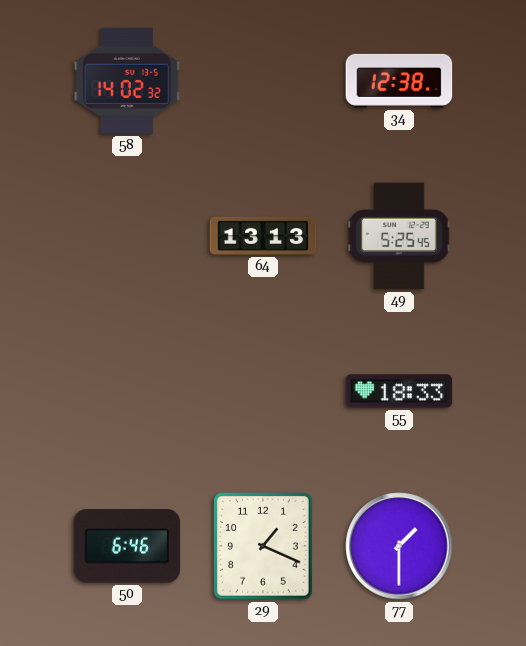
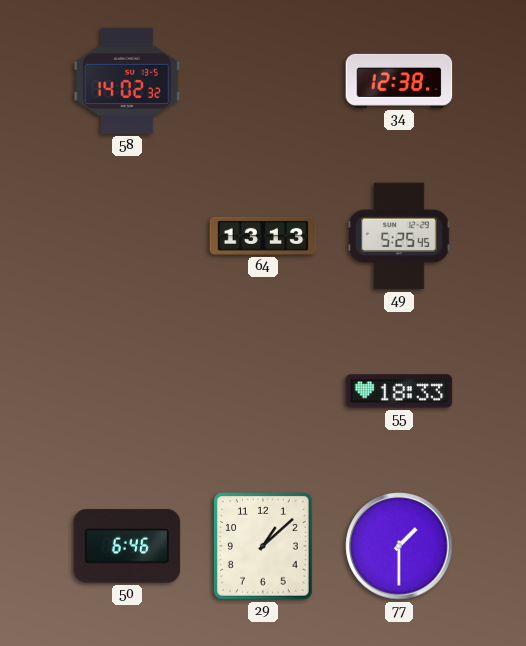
29: 1:19 -> 1:08
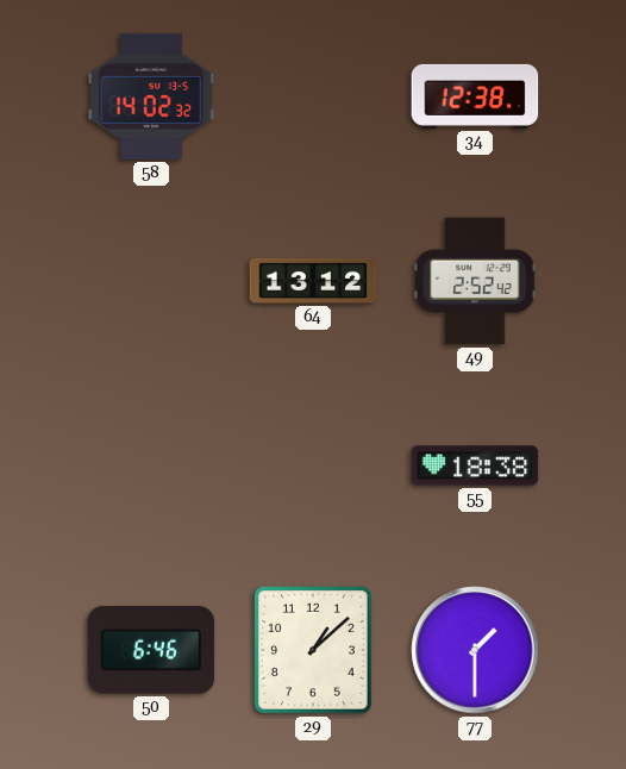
64: 13:13 -> 13:12
49: 5:25 -> 2:52
55: 18:33 -> 18:38
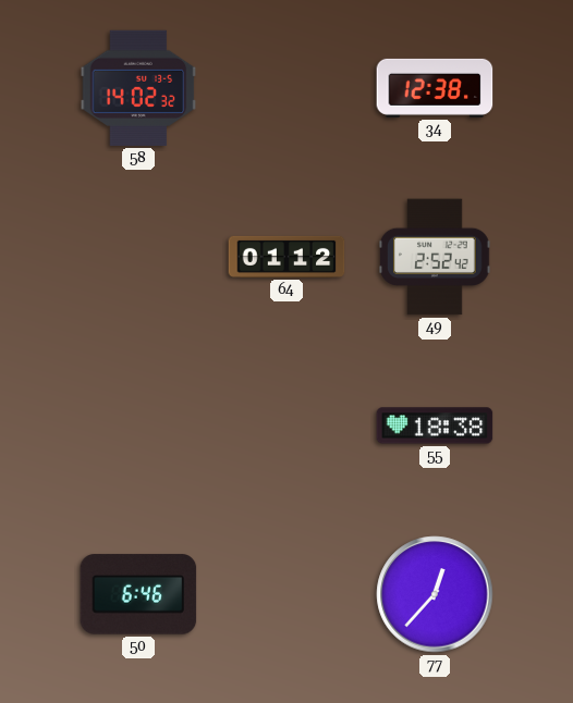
64: 13:12 -> 01:12
29: 1:08 -> none
77: 1:30 -> 12:37
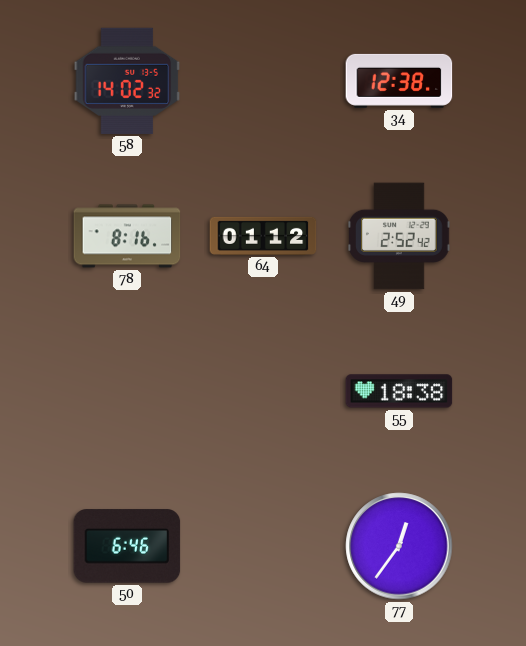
78: none -> 8:16
77: 12:37 -> 12:36
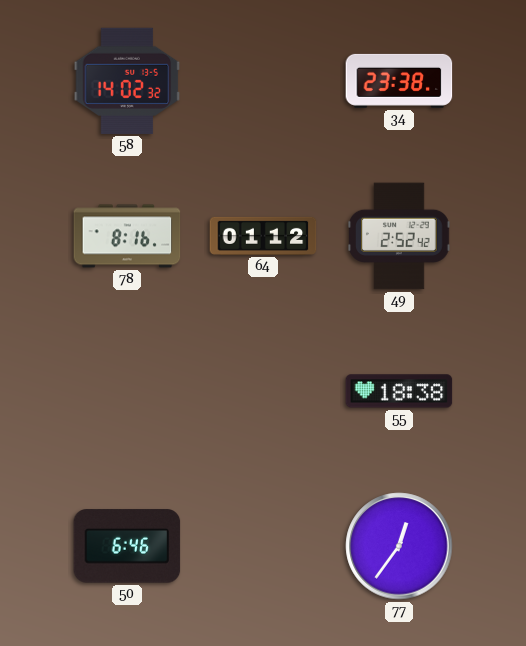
34: 12:38 -> 23:38
